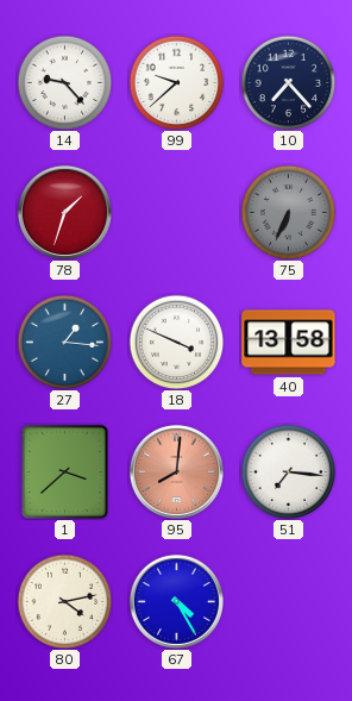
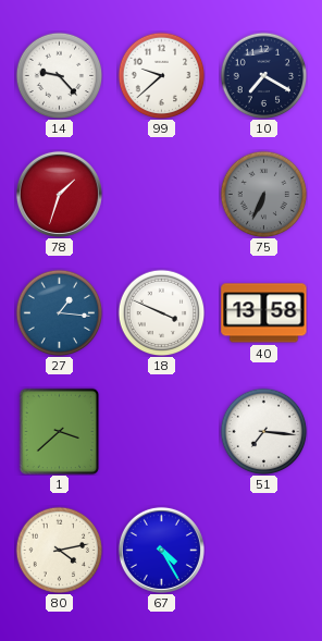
10: 7:23 -> 7:20
95: 8:01 -> none
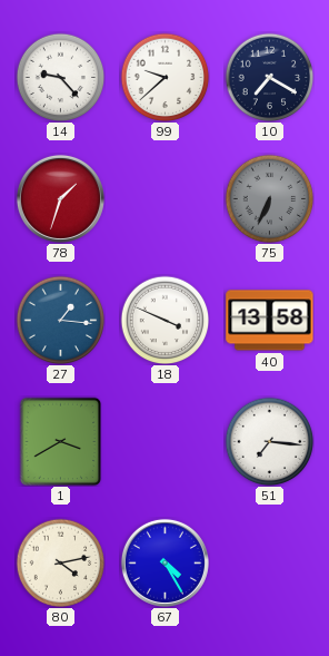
1: 3:38 -> 3:40
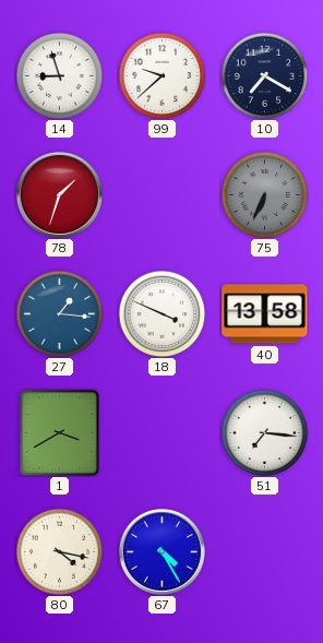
14: 9:23 -> 8:57
80: 4:13 -> 4:17
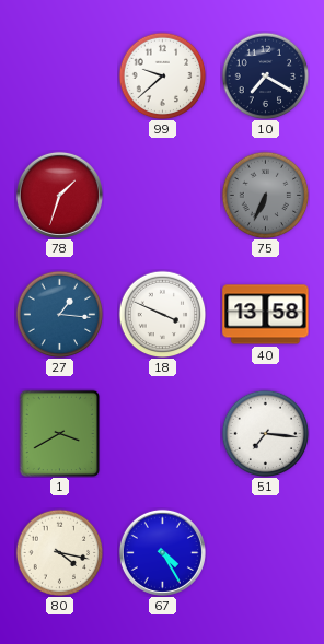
14: 8:57 -> none
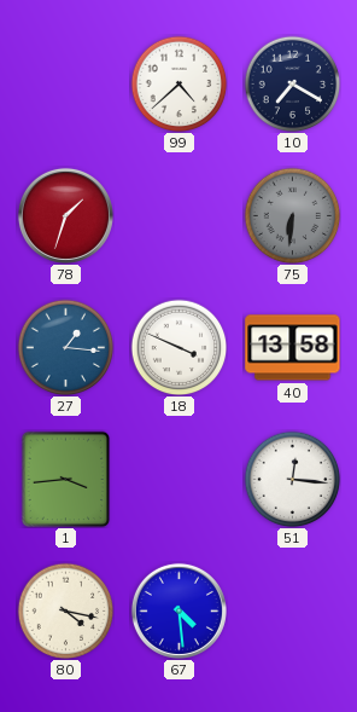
99: 9:38 -> 4:38
75: 6:34 -> 6:31
1: 3:40 -> 3:44
51: 7:16 -> 12:16
67: 4:25 -> 4:29
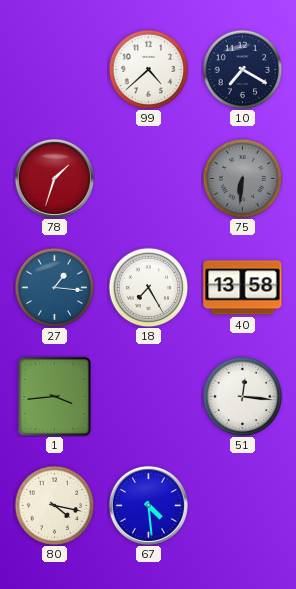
18: 3:49 -> 7:25
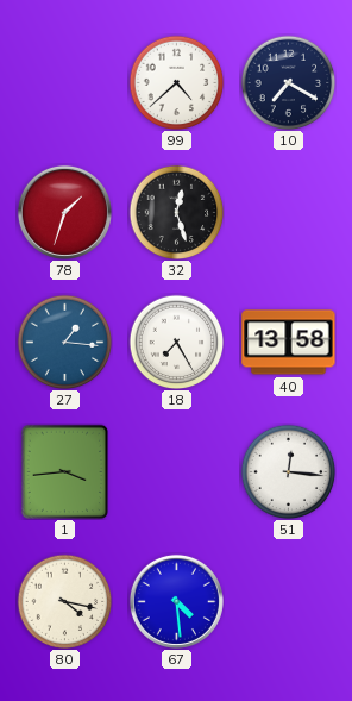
32: none -> 12:27
75: 6:31 -> none
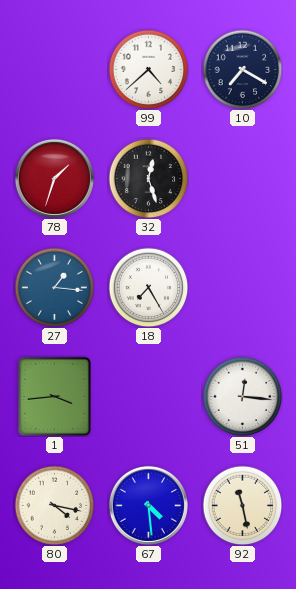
40: 13:58 -> none
92: none -> 11:28
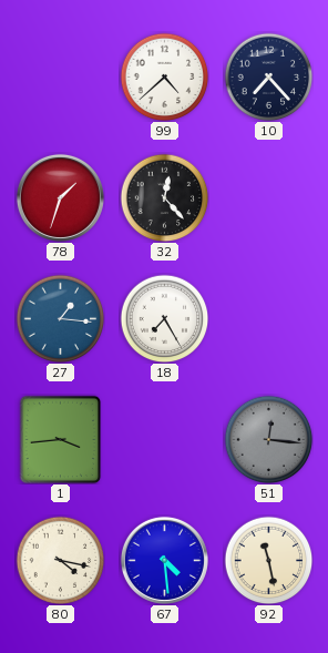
10: 7:20 -> 7:23
32: 12:27 -> 12:23
51 dial: white -> grey
